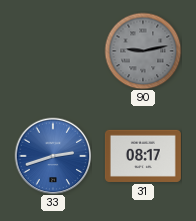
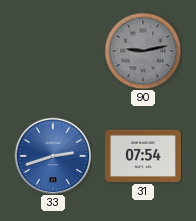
31: 08:17 -> 07:54
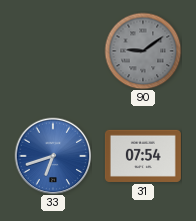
90: 9:13 -> 9:09
33: 2:42 -> 6:42
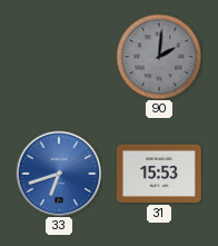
90: 9:09 -> 2:01
31: 07:54 -> 15:53
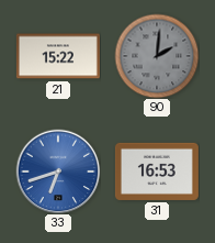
21: none -> 15:22
31: 15:53 -> 16:53
